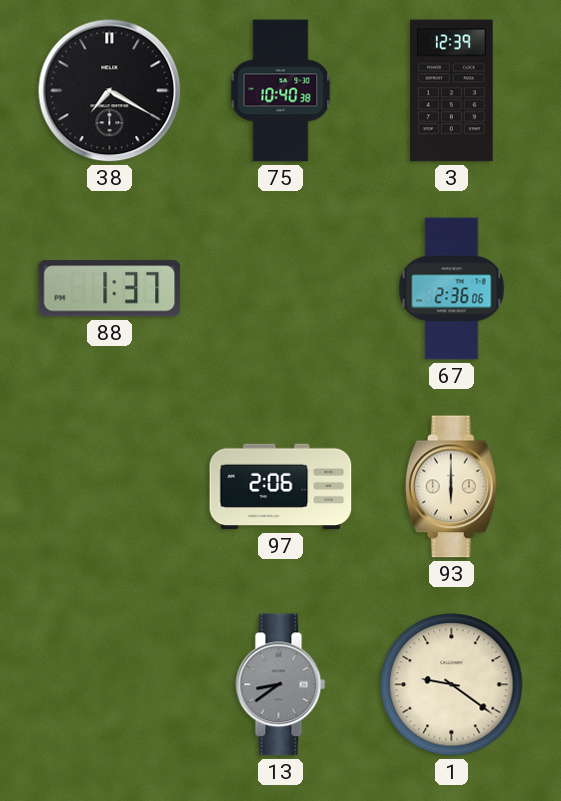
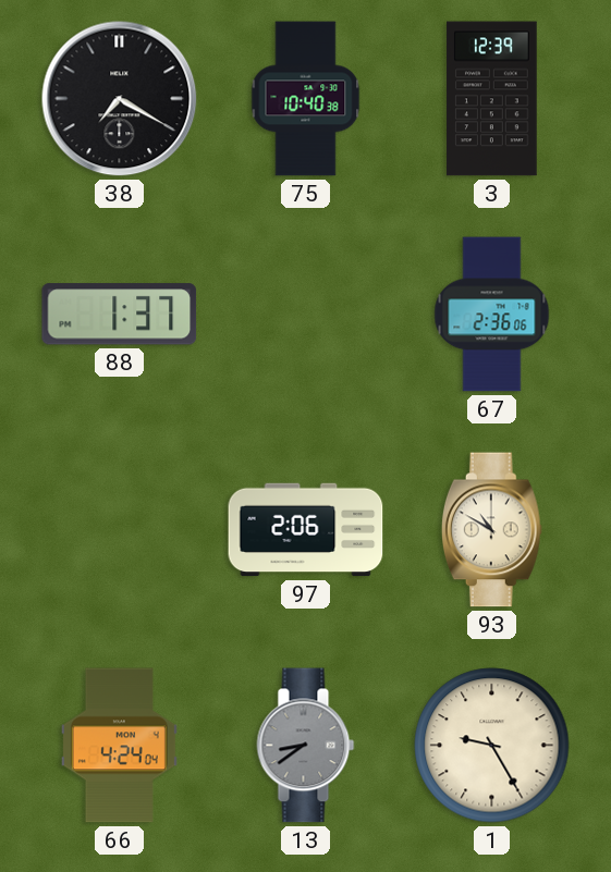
93: 6:00 -> 10:50
66: none -> 4:24
1: 9:21 -> 9:25
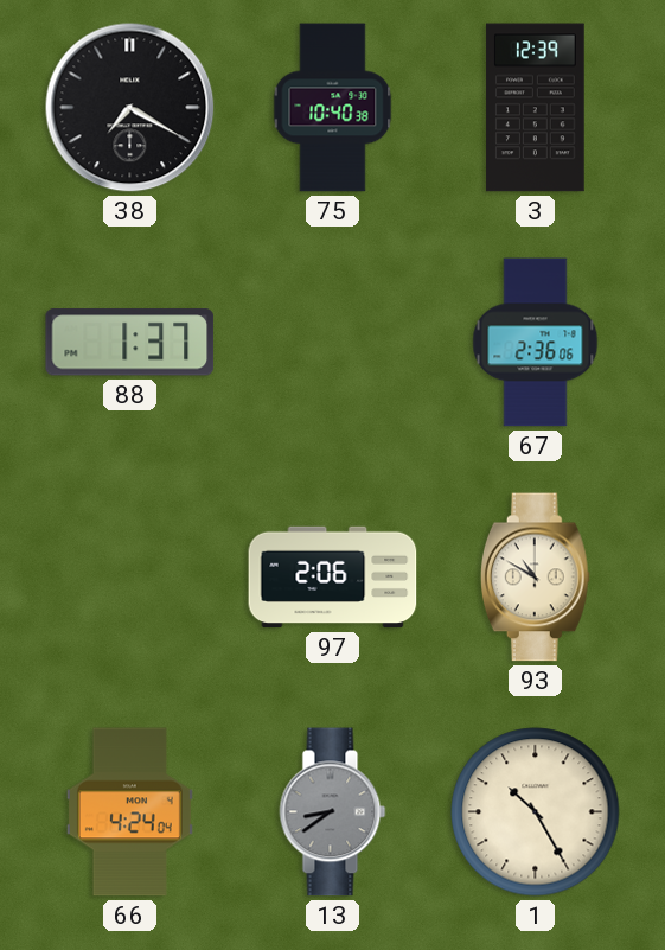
1: 9:25 -> 10:25
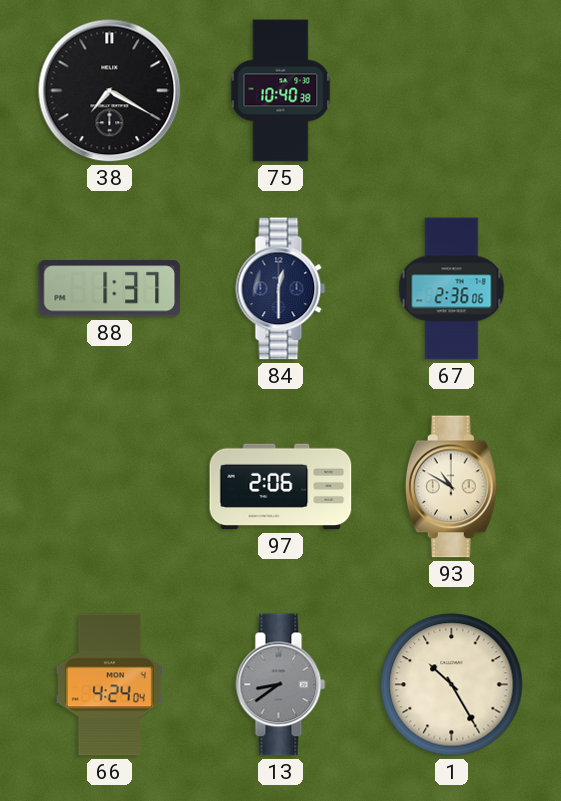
3: 12:39 -> none
84: none -> 12:30
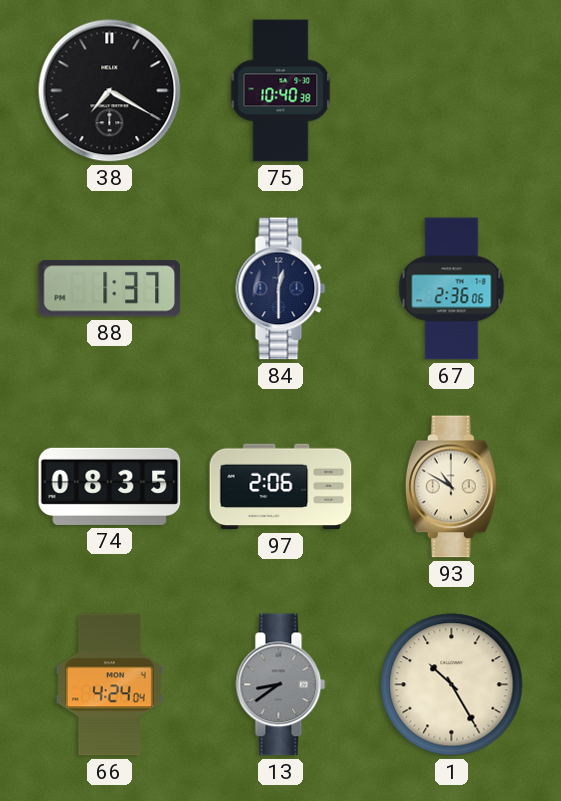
74: none -> 08:35
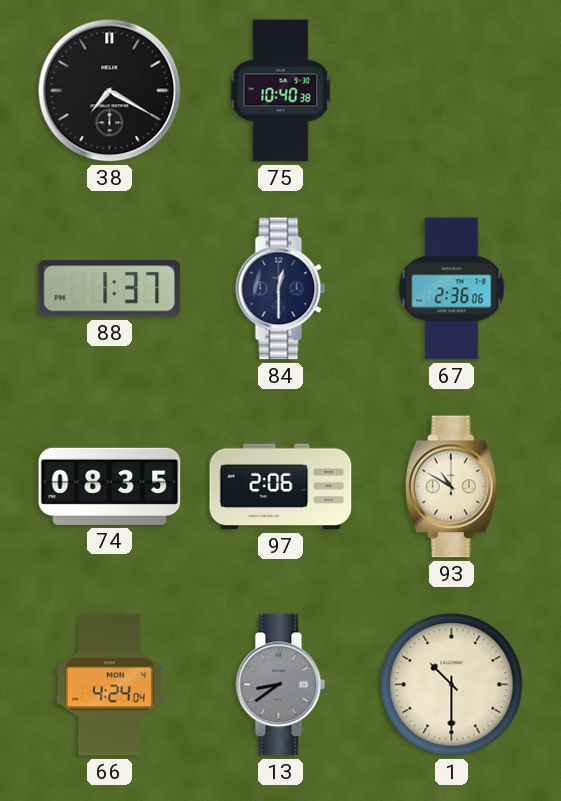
1: 10:25 -> 10:30
